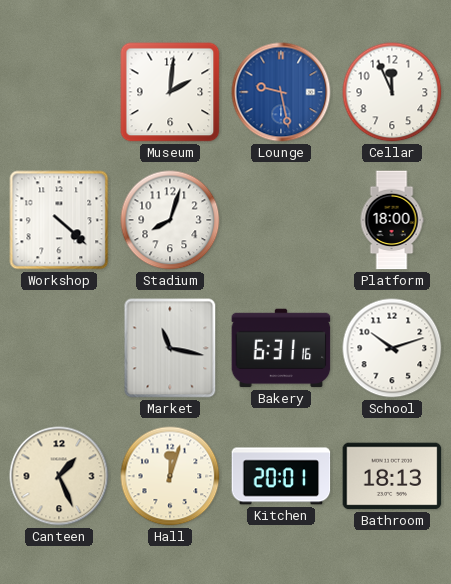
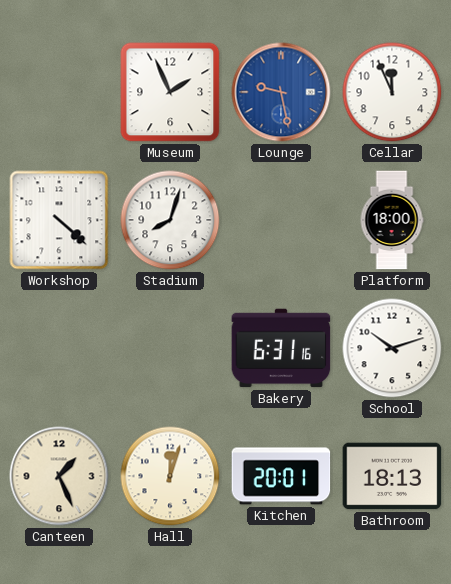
Museum: 2:01 -> 1:56
Market: 11:17 -> none
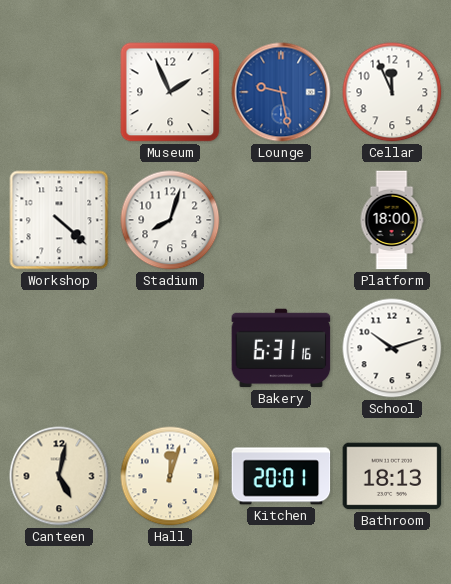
Canteen: 1:26 -> 5:02
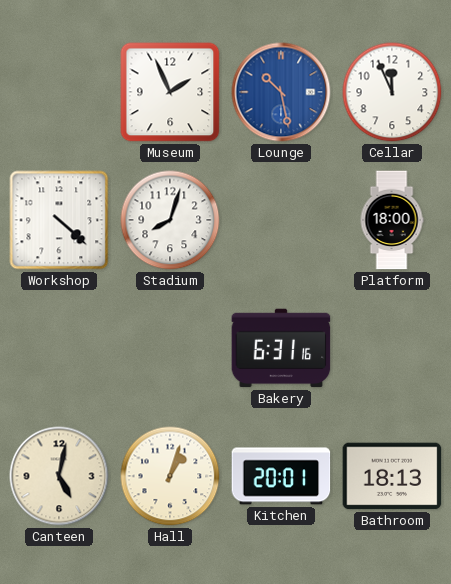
Lounge: 9:28 -> 10:28
School: 10:12 -> none
Hall: 12:03 -> 1:03
